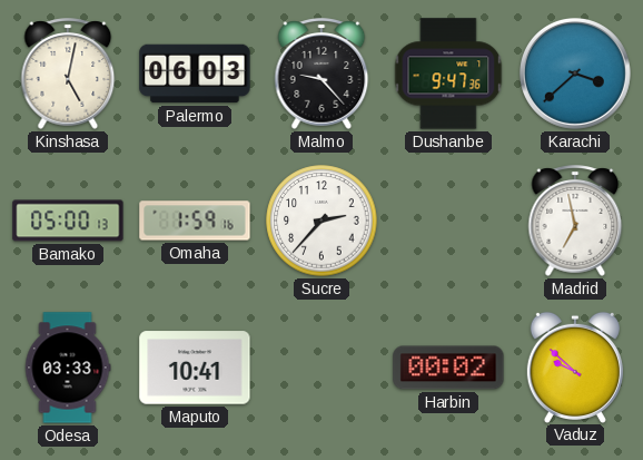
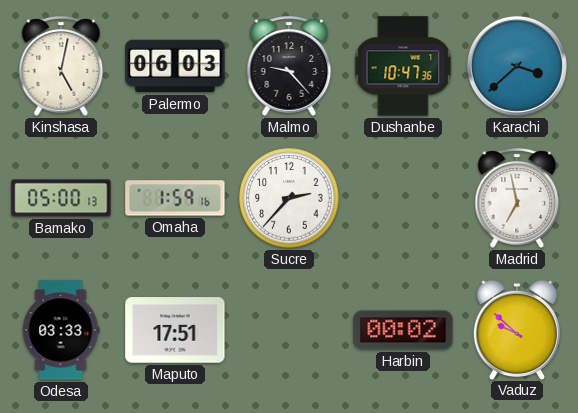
Dushanbe: 9:47 -> 10:47
Maputo: 10:41 -> 17:51
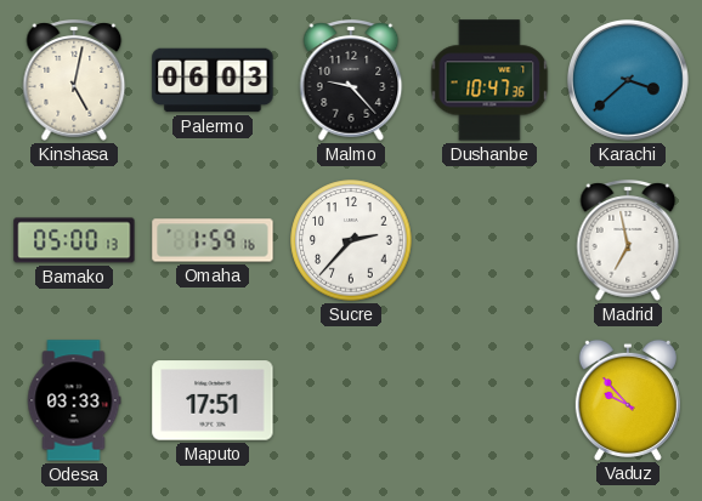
Harbin: 00:02 -> none
Vaduz: 9:52 -> 9:53
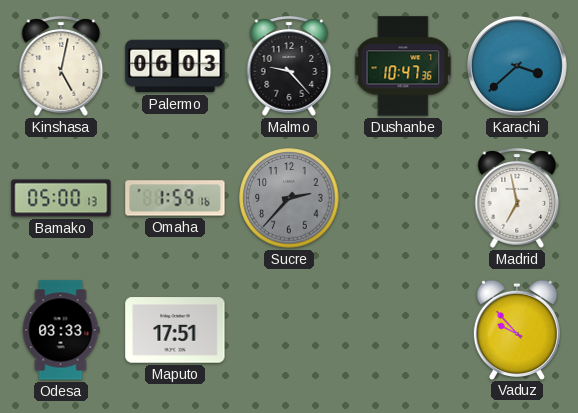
Sucre dial: white -> grey
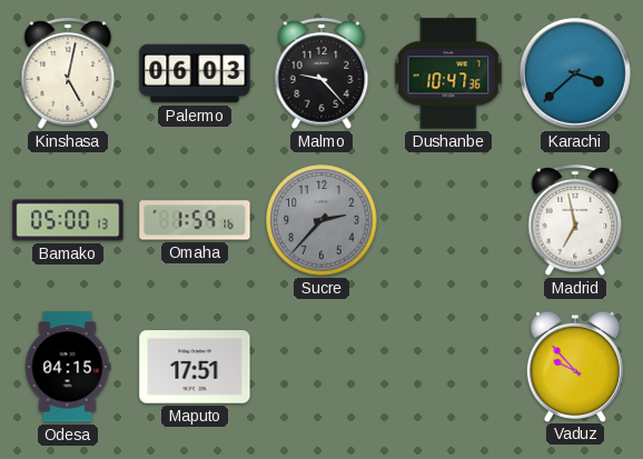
Odesa: 03:33 -> 04:15
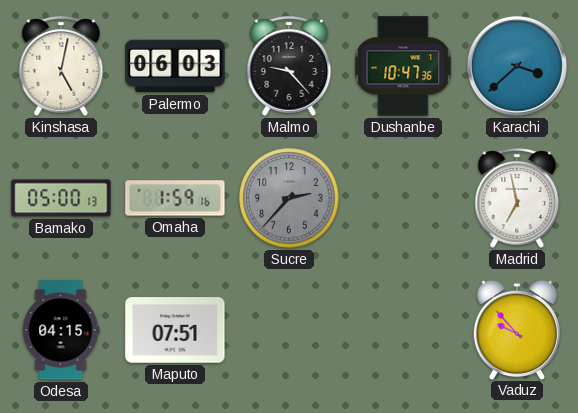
Maputo: 17:51 -> 07:51
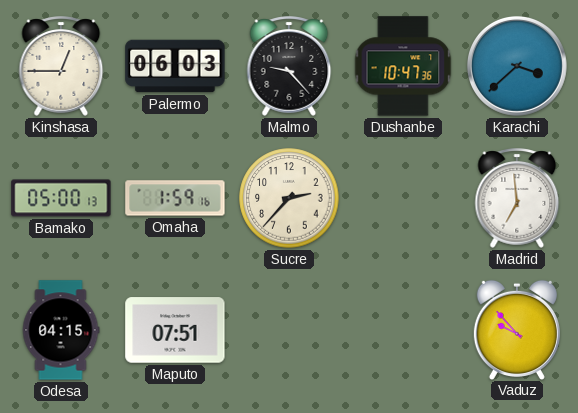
Kinshasa: 5:02 -> 12:45
Sucre dial: grey -> cream
Madrid: 6:58 -> 6:59
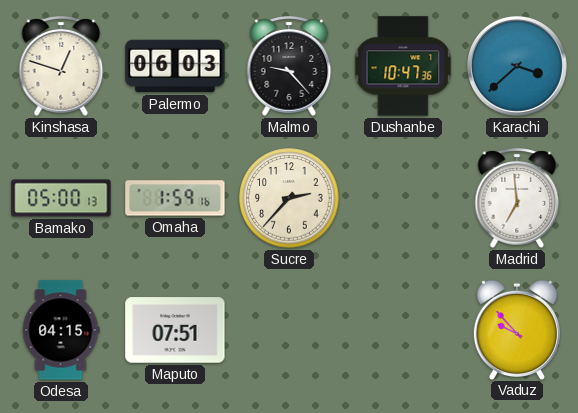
Kinshasa: 12:45 -> 12:48
